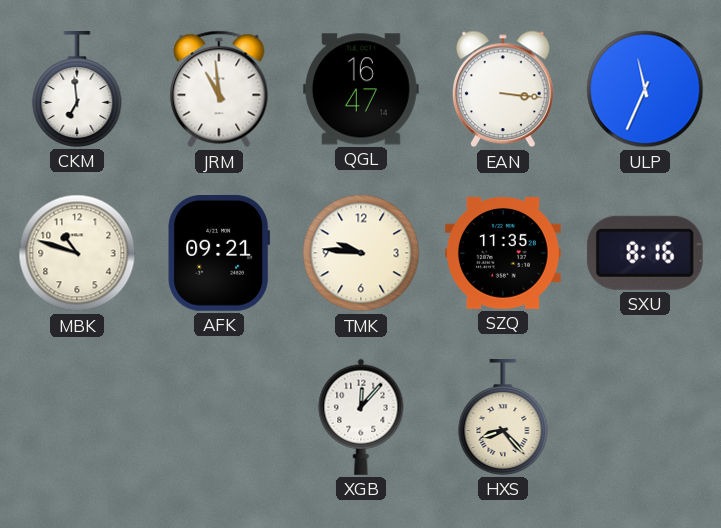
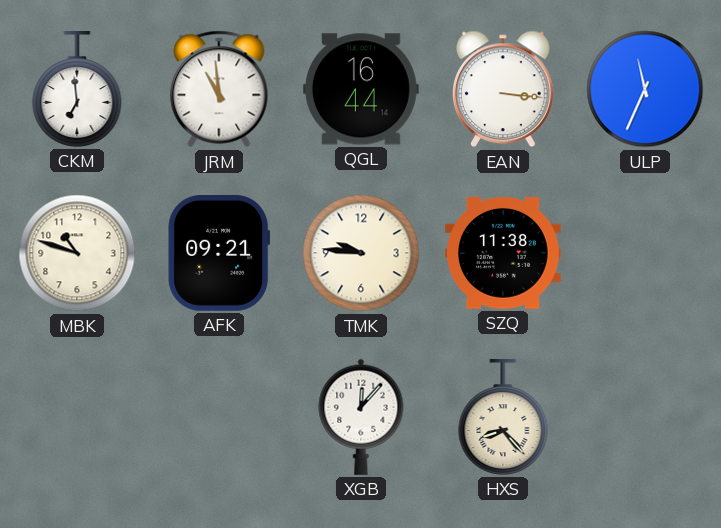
QGL: 16:47 -> 16:44
SZQ: 11:35 -> 11:38
SXU: 8:16 -> none
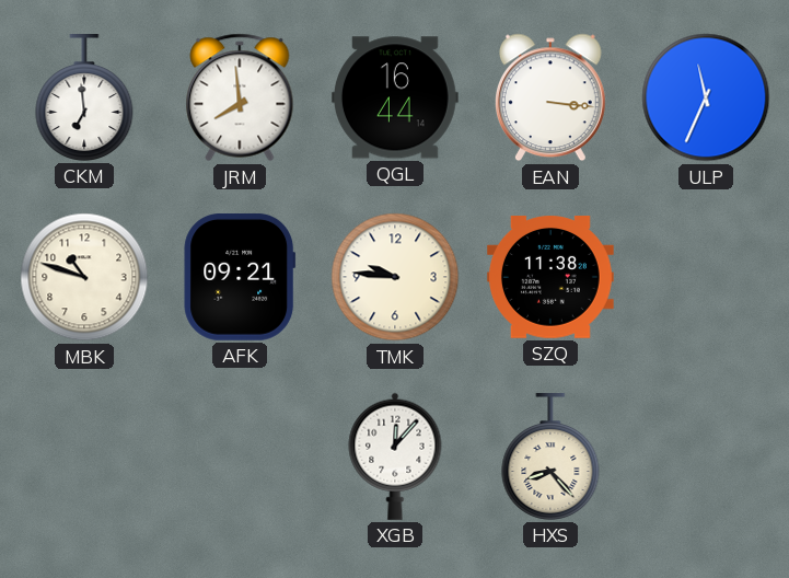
JRM: 10:59 -> 7:59
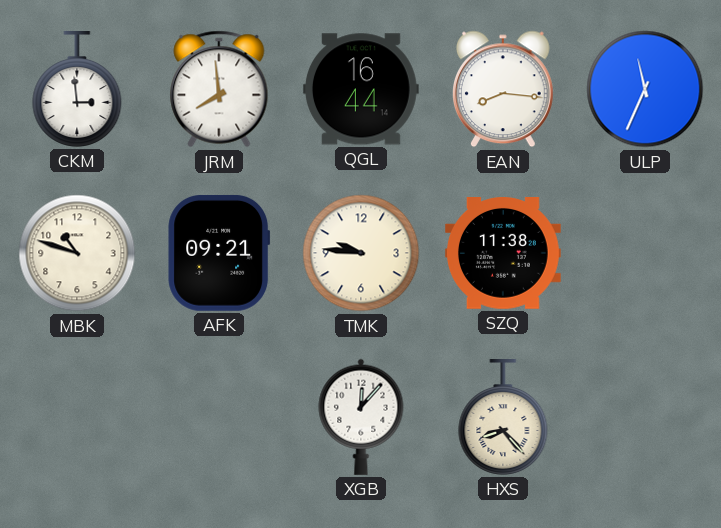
CKM: 6:59 -> 2:59
EAN: 3:16 -> 8:16
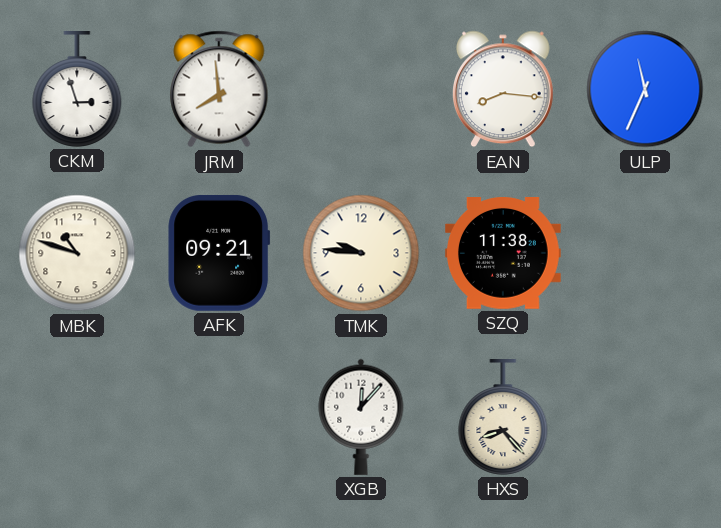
CKM: 2:59 -> 2:57
QGL: 16:44 -> none
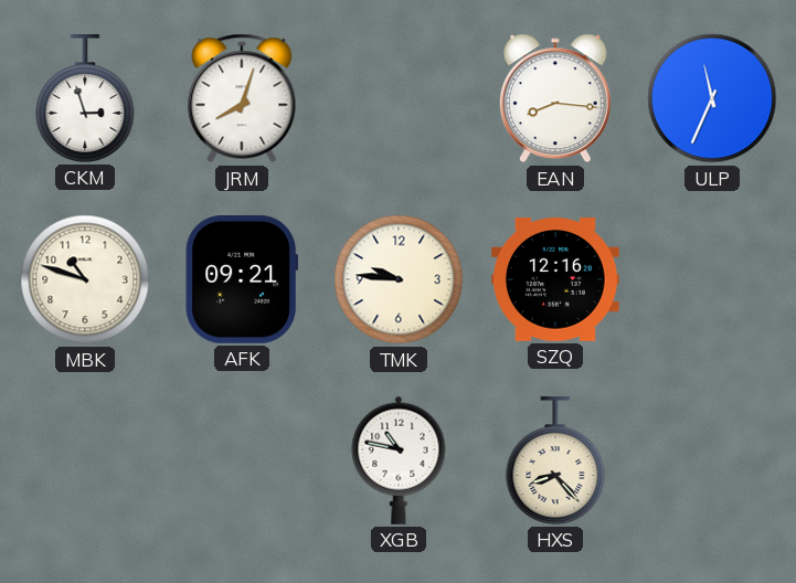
JRM: 7:59 -> 8:03
SZQ: 11:38 -> 12:16
XGB: 12:07 -> 10:47
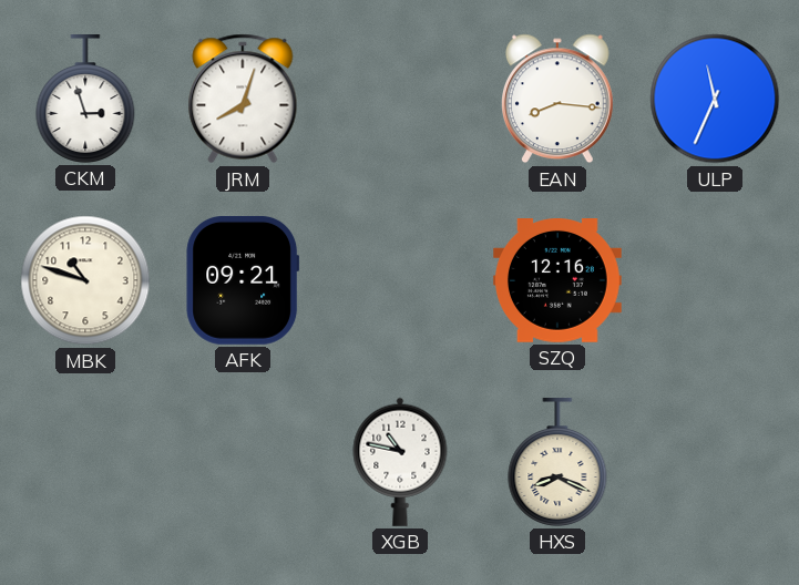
TMK: 9:46 -> none
HXS: 8:23 -> 8:19
